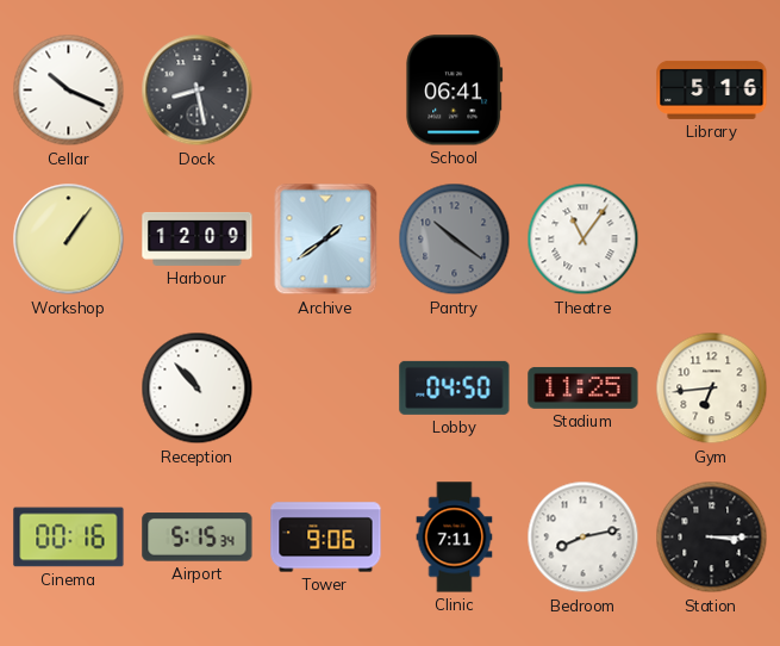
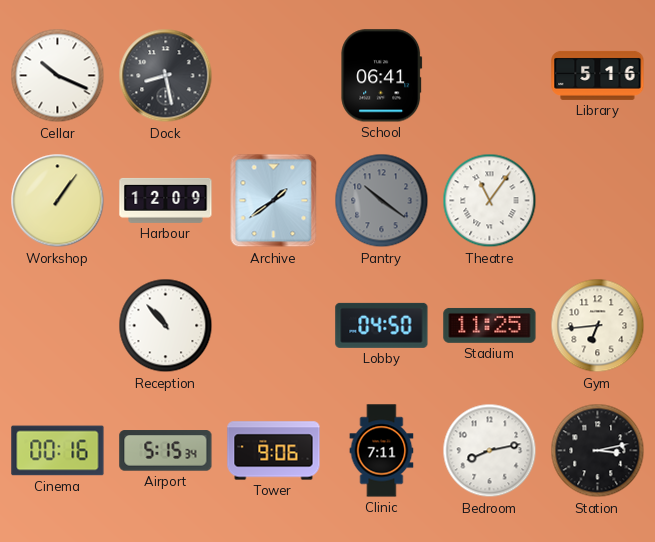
Station: 3:15 -> 3:13
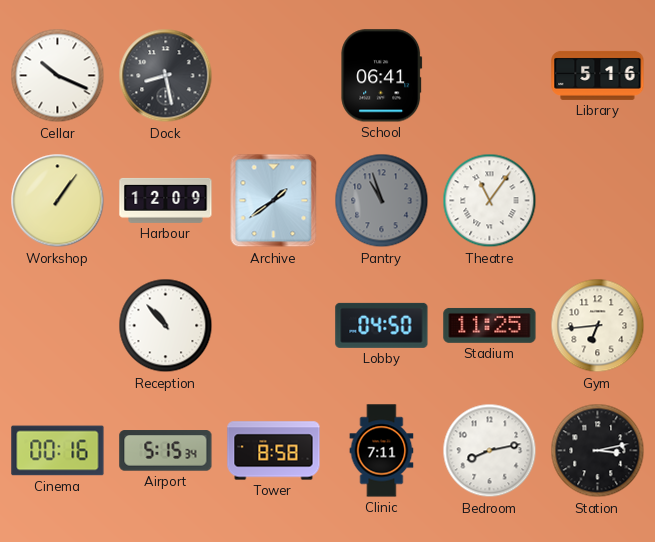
Pantry: 10:21 -> 10:57
Tower: 9:06 -> 8:58
